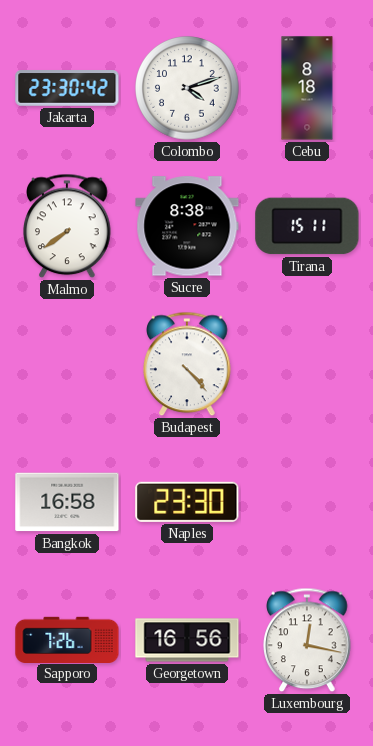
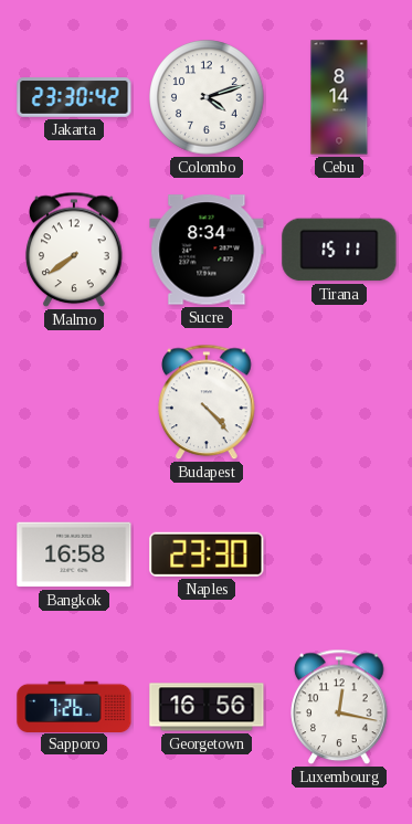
Cebu: 8:18 -> 8:14
Sucre: 8:38 -> 8:34
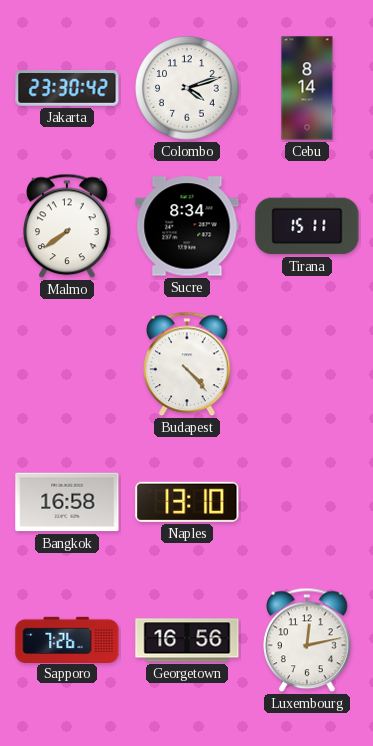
Naples: 23:30 -> 13:10
Luxembourg: 12:17 -> 12:13
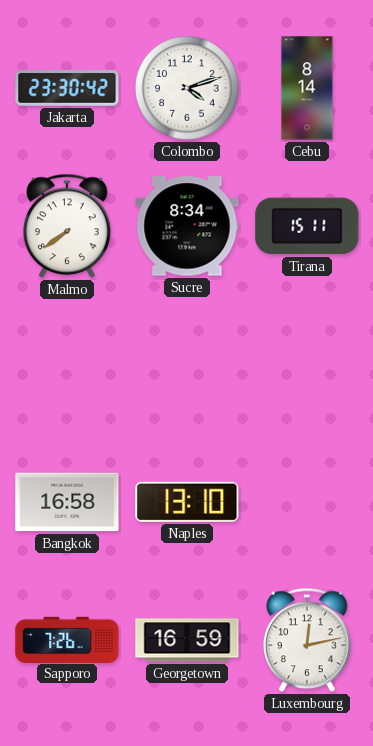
Budapest: 4:23 -> none
Georgetown: 16:56 -> 16:59
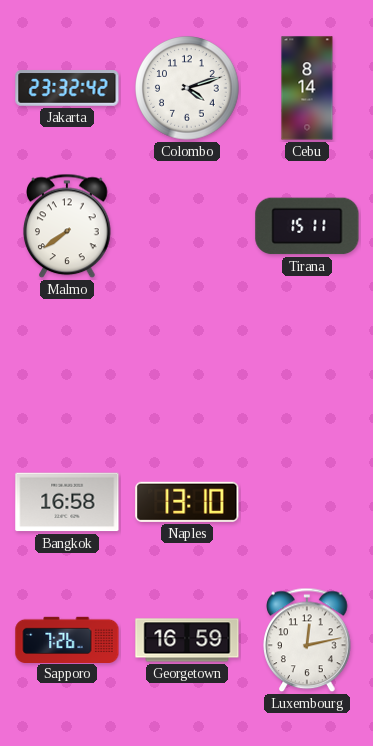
Jakarta: 23:30 -> 23:32
Sucre: 8:34 -> none
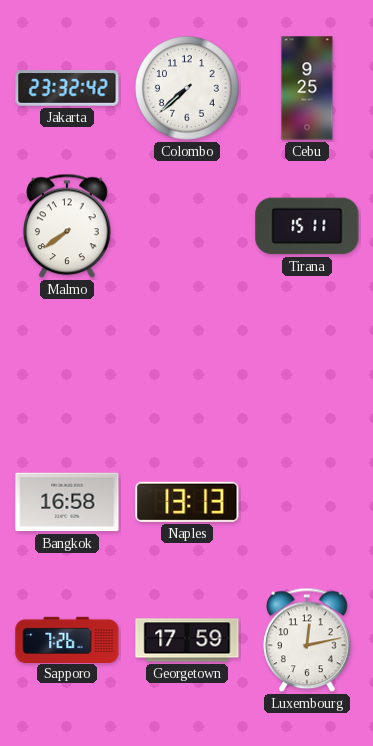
Colombo: 4:12 -> 7:38
Cebu: 8:14 -> 9:25
Naples: 13:10 -> 13:13
Georgetown: 16:59 -> 17:59
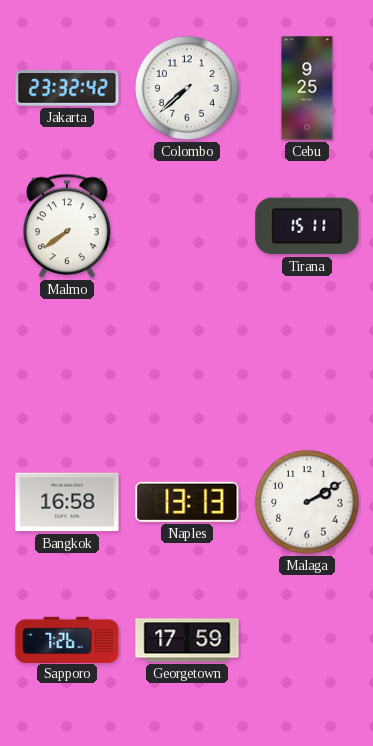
Malaga: none -> 2:10
Luxembourg: 12:13 -> none
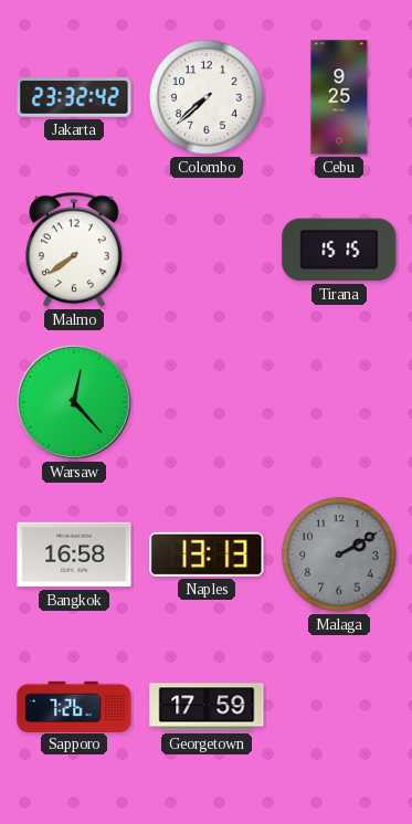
Tirana: 15:11 -> 15:15
Warsaw: none -> 12:23
Malaga dial: white -> grey
